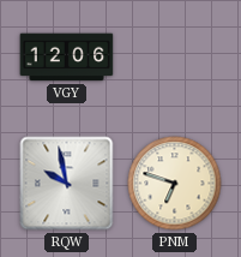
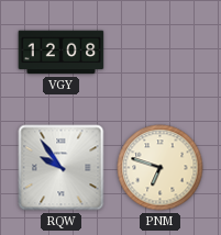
VGY: 12:06 -> 12:08
RQW: 9:58 -> 9:54
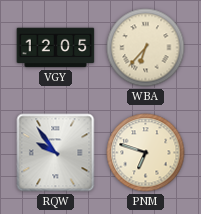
VGY: 12:08 -> 12:05
WBA: none -> 6:37
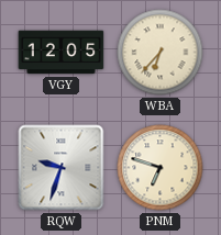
RQW: 9:54 -> 9:33
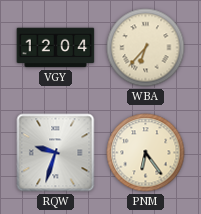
VGY: 12:05 -> 12:04
PNM: 6:48 -> 6:24
